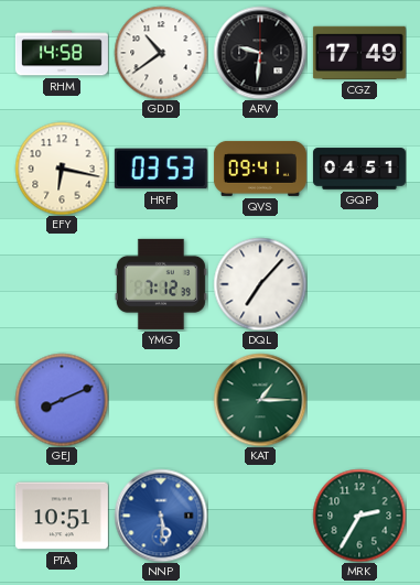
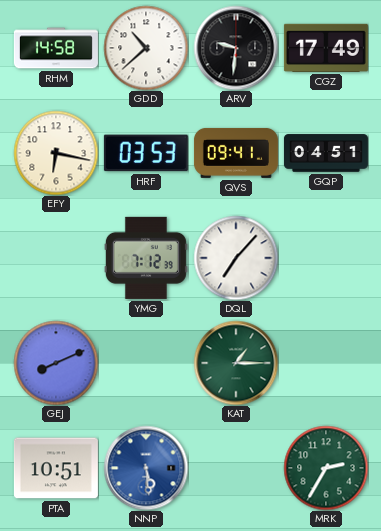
GDD: 10:39 -> 10:38
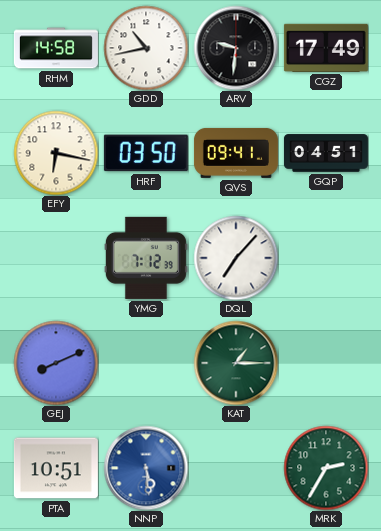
GDD: 10:38 -> 10:43
HRF: 03:53 -> 03:50
